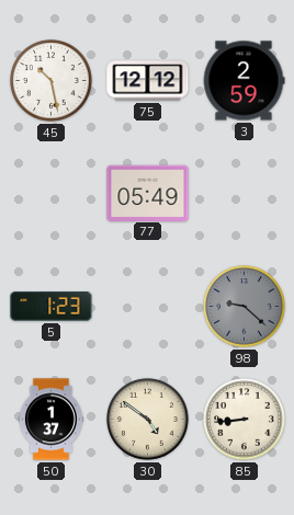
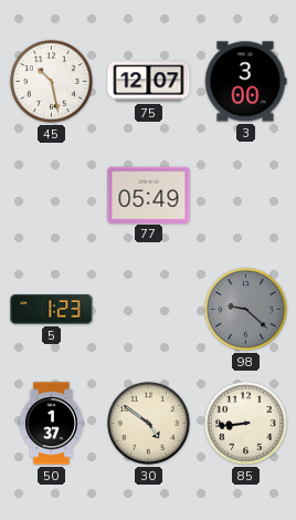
75: 12:12 -> 12:07
3: 2:59 -> 3:00
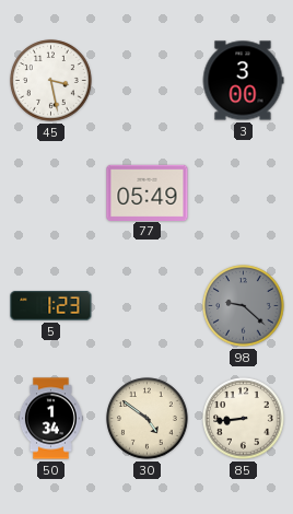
45: 10:28 -> 3:28
75: 12:07 -> none
50: 1:37 -> 1:34
